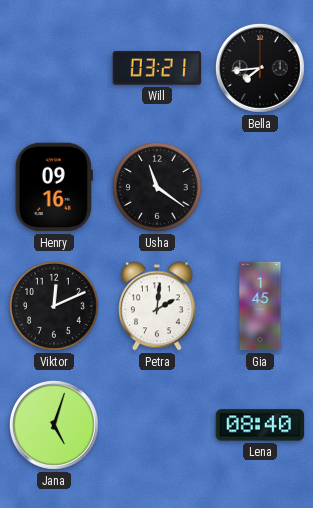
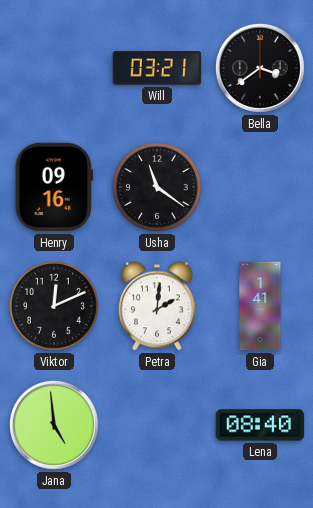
Bella: 7:44 -> 3:39
Gia: 1:45 -> 1:41
Jana: 5:03 -> 4:59
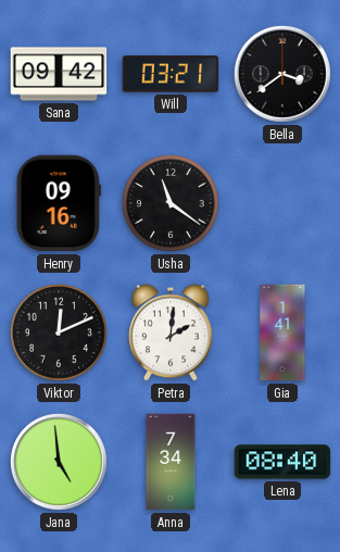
Sana: none -> 09:42
Anna: none -> 7:34
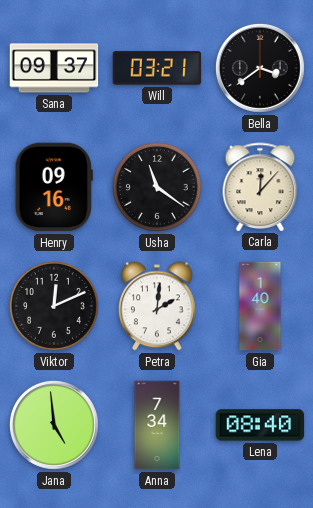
Sana: 09:42 -> 09:37
Carla: none -> 12:07
Gia: 1:41 -> 1:40
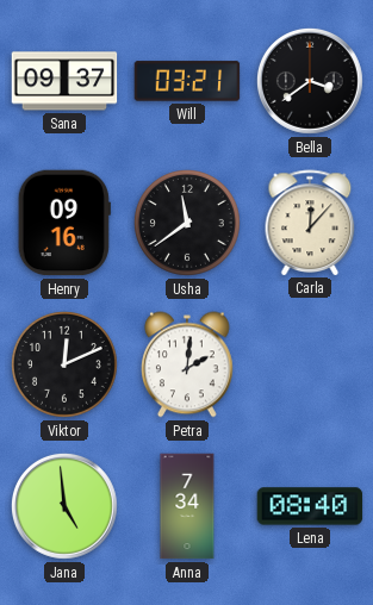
Usha: 11:21 -> 11:39
Gia: 1:40 -> none
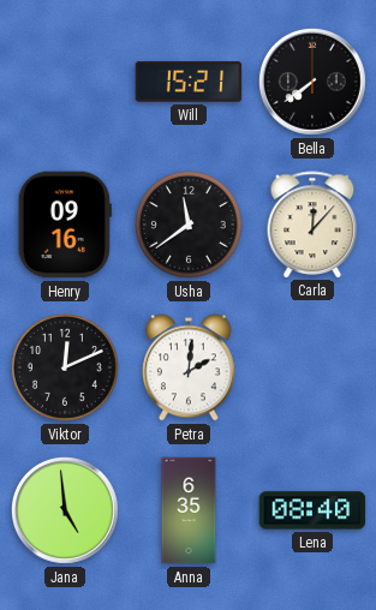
Sana: 09:37 -> none
Will: 03:21 -> 15:21
Bella: 3:39 -> 7:39
Anna: 7:34 -> 6:35
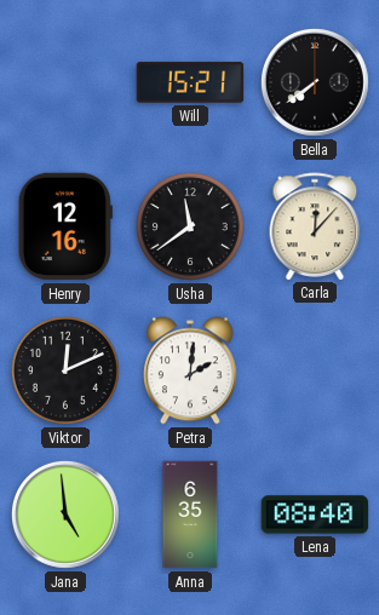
Henry: 09:16 -> 12:16
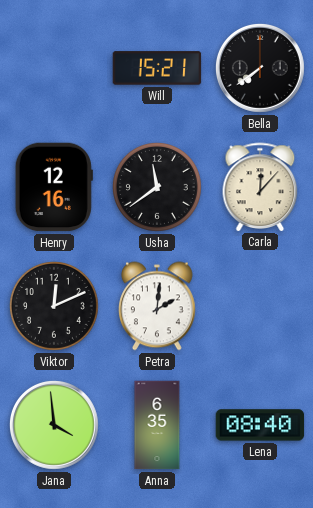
Jana: 4:59 -> 3:59
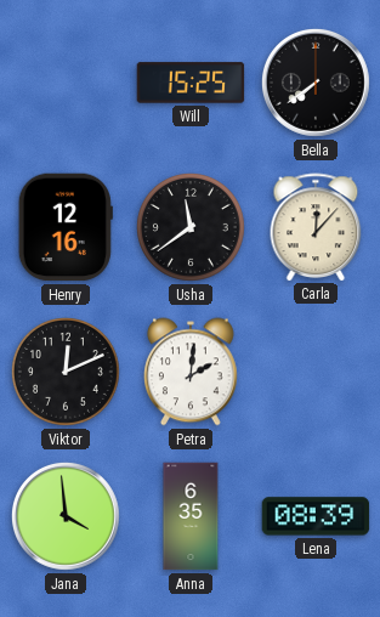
Will: 15:21 -> 15:25
Lena: 08:40 -> 08:39
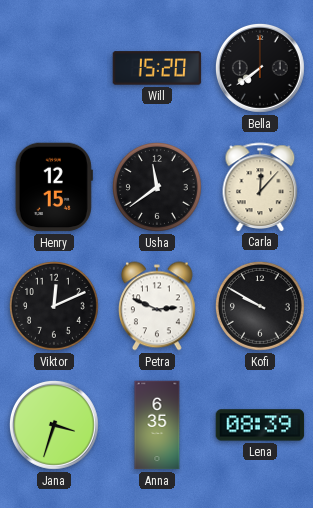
Will: 15:25 -> 15:20
Henry: 12:16 -> 12:15
Petra: 2:01 -> 2:49
Kofi: none -> 9:50
Jana: 3:59 -> 3:33
